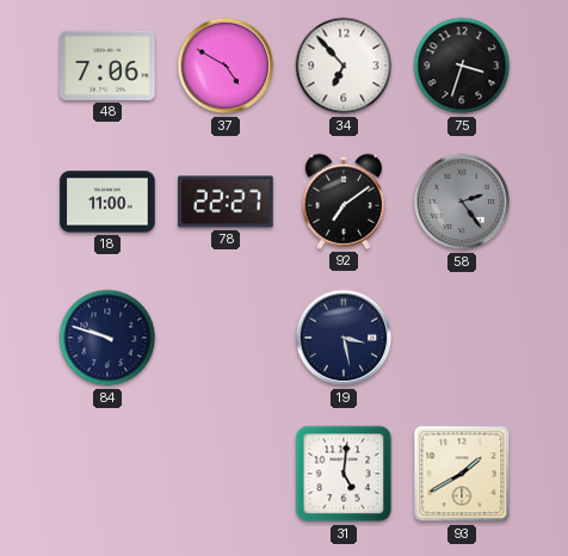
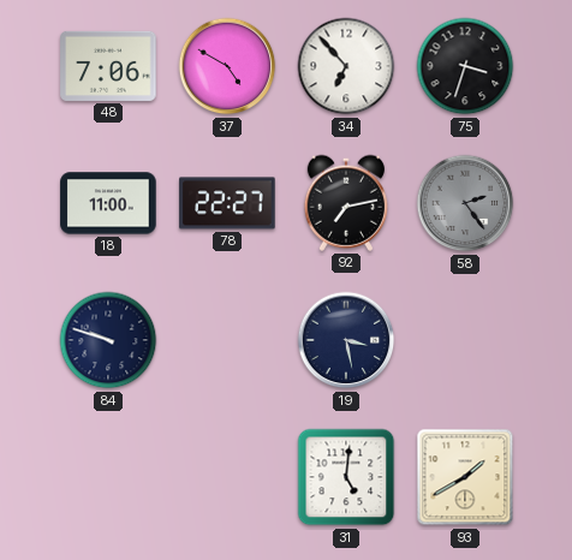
92: 7:09 -> 7:13
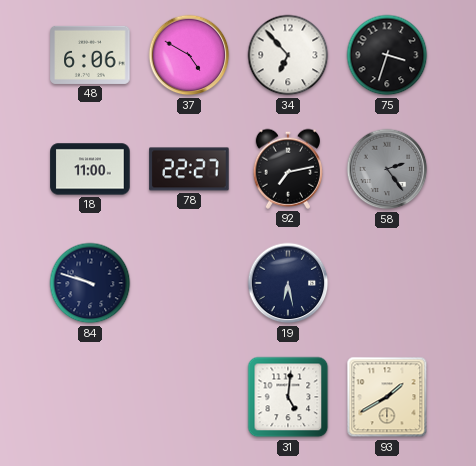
48: 7:06 -> 6:06
19: 3:28 -> 6:28
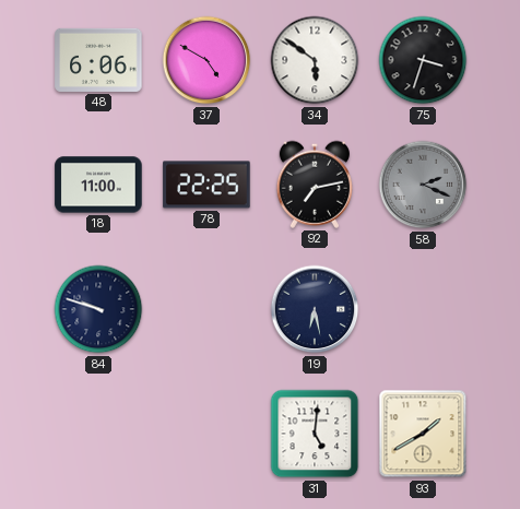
34: 6:53 -> 5:51
78: 22:27 -> 22:25
58: 2:24 -> 2:19
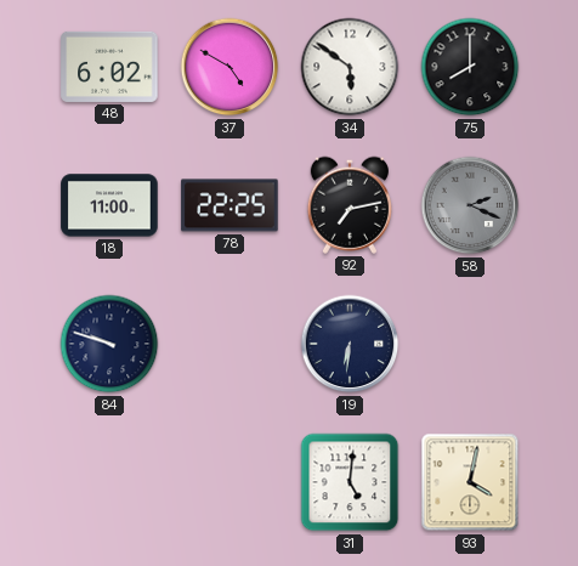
48: 6:06 -> 6:02
75: 3:33 -> 8:00
19: 6:28 -> 6:31
93: 1:40 -> 4:02
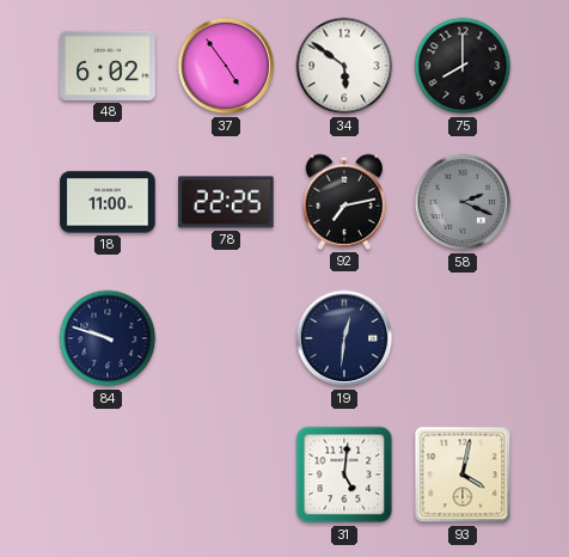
37: 4:50 -> 4:54
19: 6:31 -> 12:31
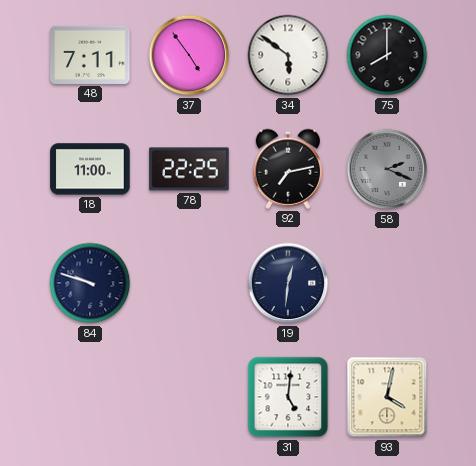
48: 6:02 -> 7:11
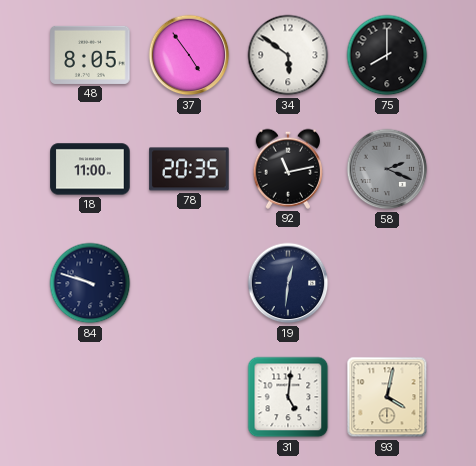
48: 7:11 -> 8:05
78: 22:25 -> 20:35
92: 7:13 -> 11:13
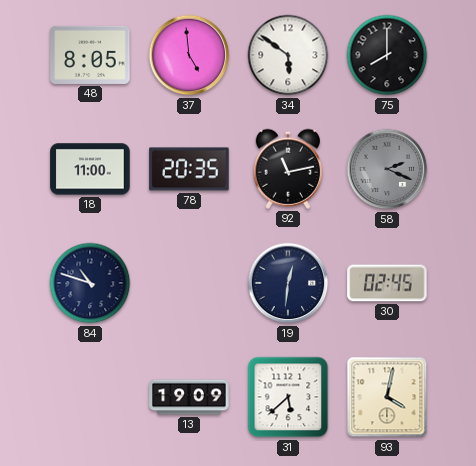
37: 4:54 -> 4:59
84: 9:48 -> 10:48
30: none -> 02:45
13: none -> 19:09
31: 5:01 -> 5:38
